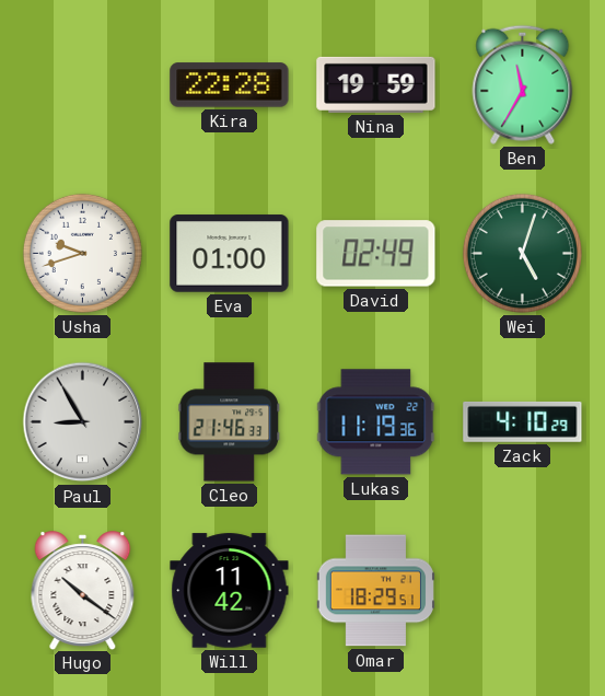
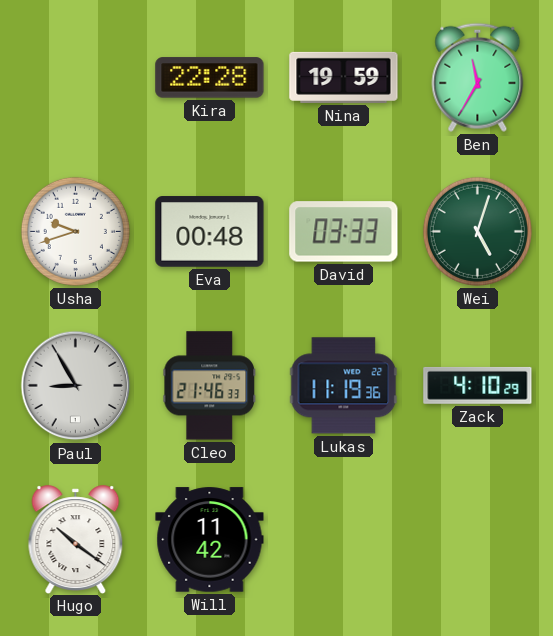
Eva: 01:00 -> 00:48
David: 02:49 -> 03:33
Omar: 18:29 -> none
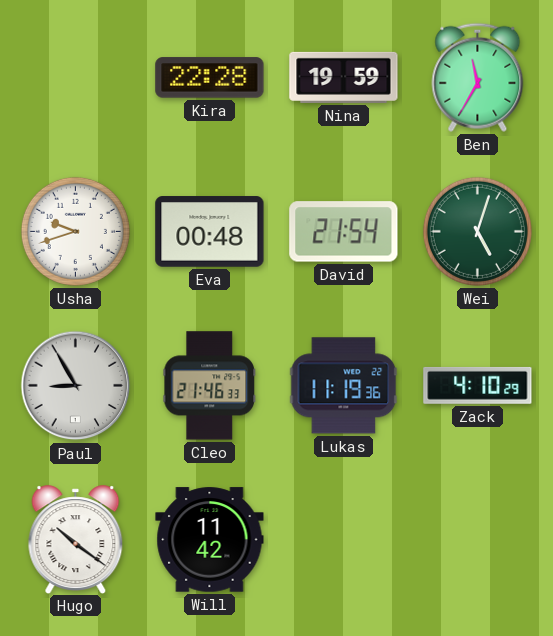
David: 03:33 -> 21:54
